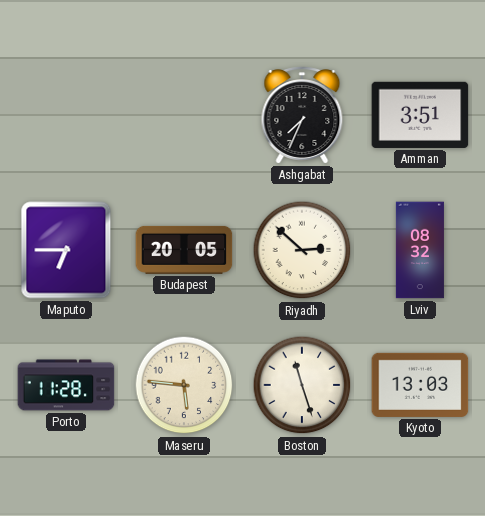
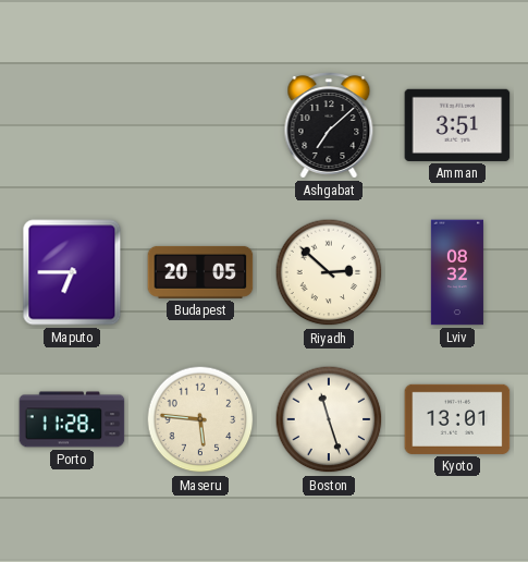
Ashgabat: 7:34 -> 7:08
Kyoto: 13:03 -> 13:01
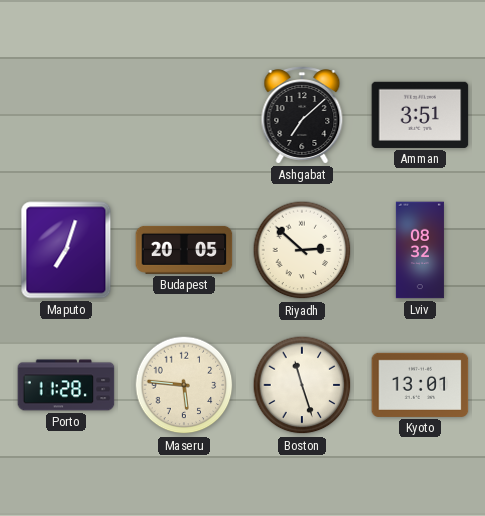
Maputo: 6:45 -> 7:03
